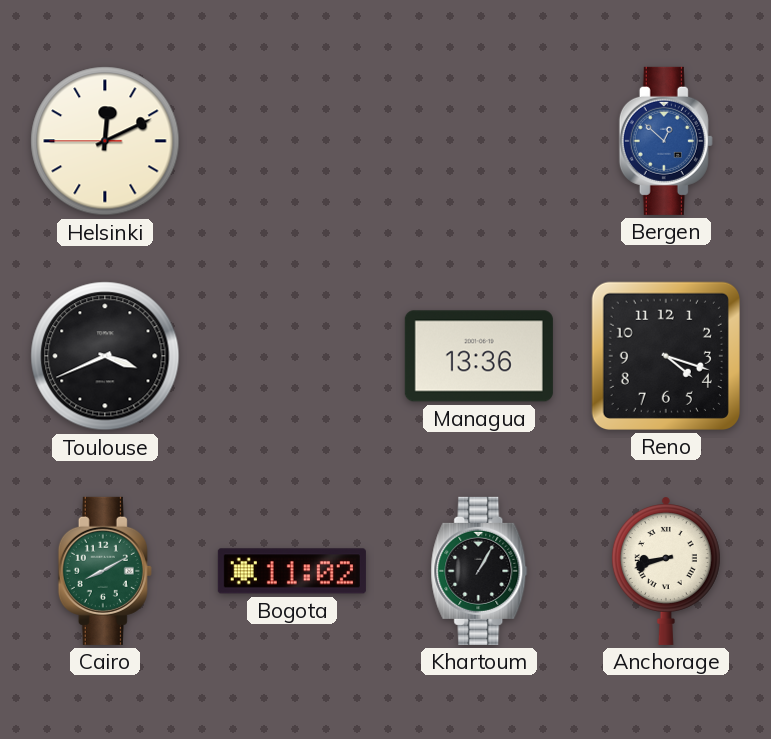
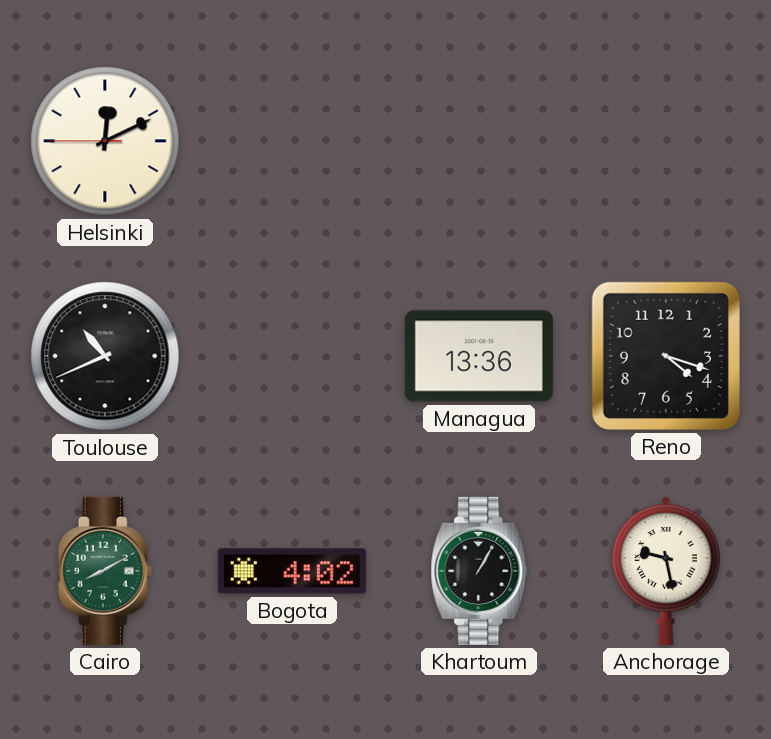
Bergen: 12:52 -> none
Toulouse: 3:41 -> 10:41
Bogota: 11:02 -> 4:02
Anchorage: 8:42 -> 9:28
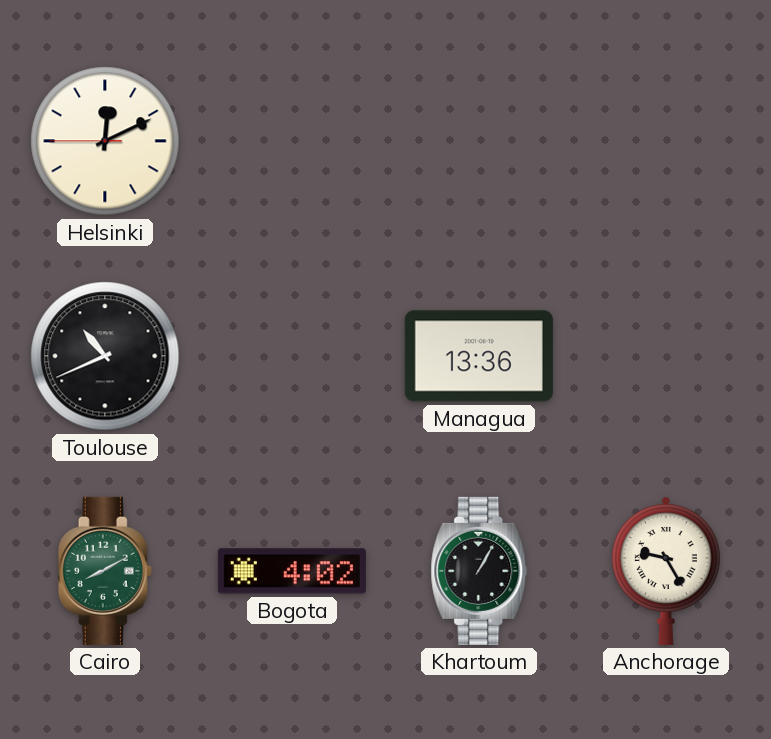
Reno: 4:18 -> none
Anchorage: 9:28 -> 9:25
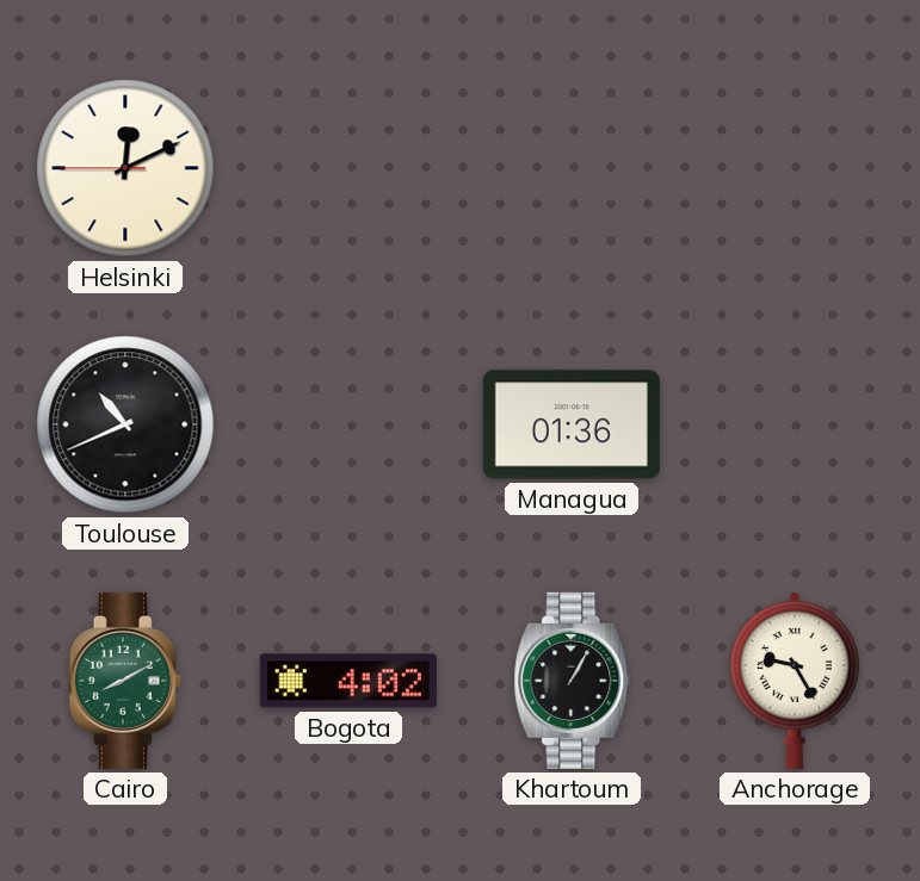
Managua: 13:36 -> 01:36
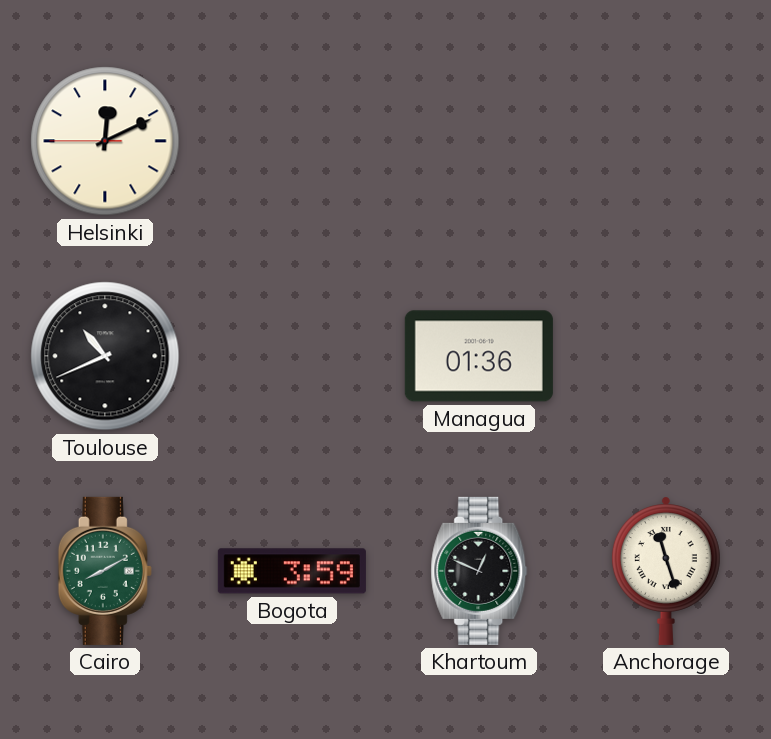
Bogota: 4:02 -> 3:59
Khartoum: 1:05 -> 12:49
Anchorage: 9:25 -> 11:27
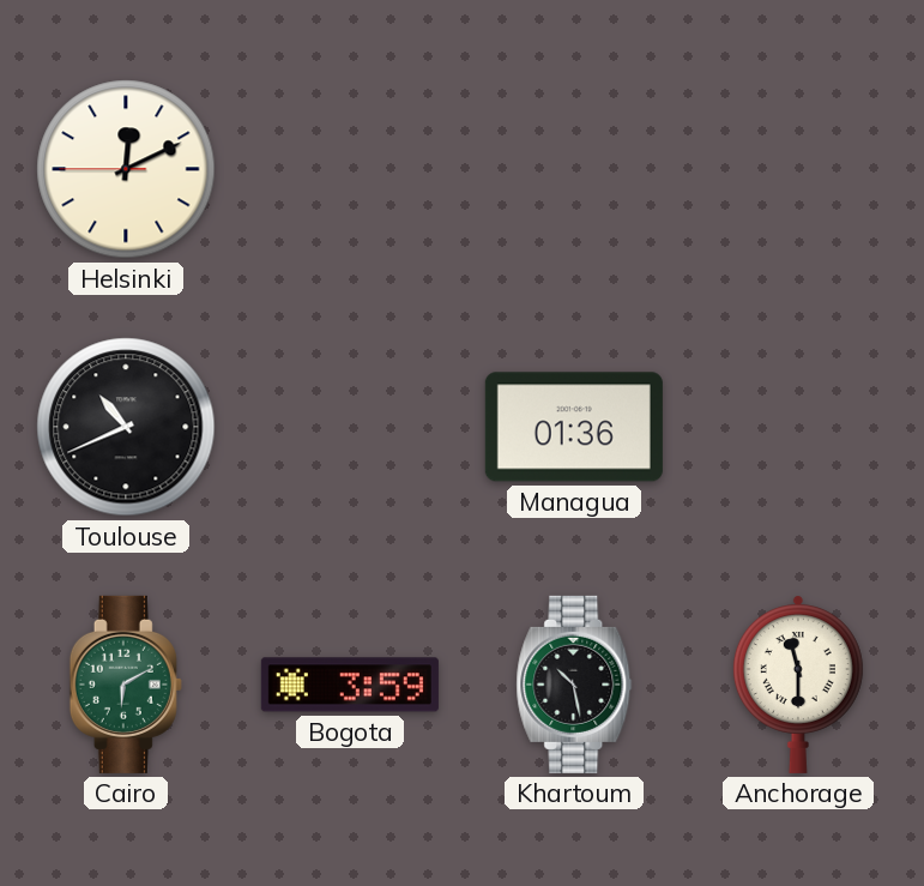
Cairo: 8:10 -> 6:10
Khartoum: 12:49 -> 10:28
Anchorage: 11:27 -> 11:30
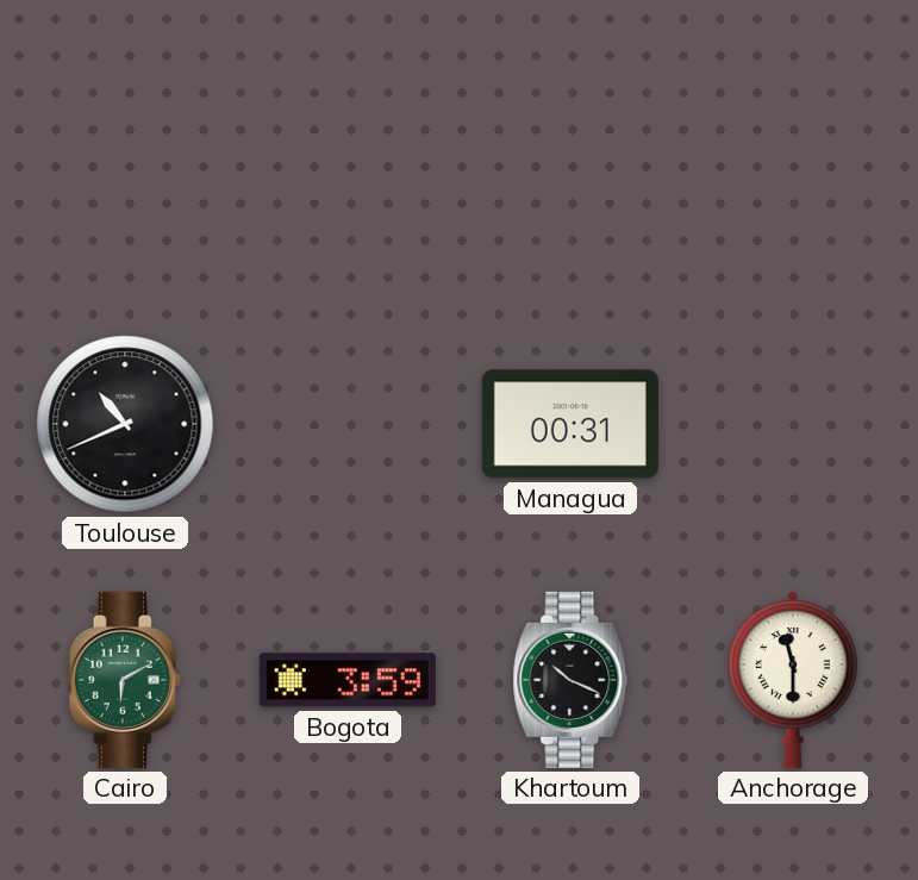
Helsinki: 12:10 -> none
Managua: 01:36 -> 00:31
Khartoum: 10:28 -> 10:19
